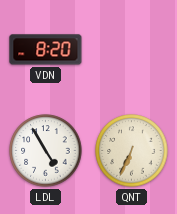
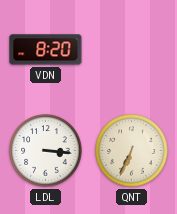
LDL: 4:55 -> 3:16
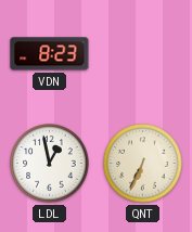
VDN: 8:20 -> 8:23
LDL: 3:16 -> 12:58
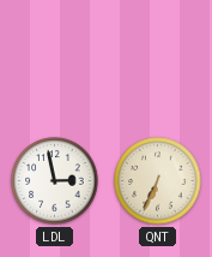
VDN: 8:23 -> none
LDL: 12:58 -> 2:58
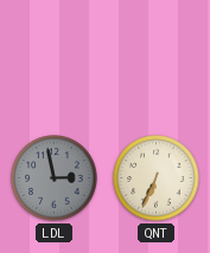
LDL dial: white -> grey
